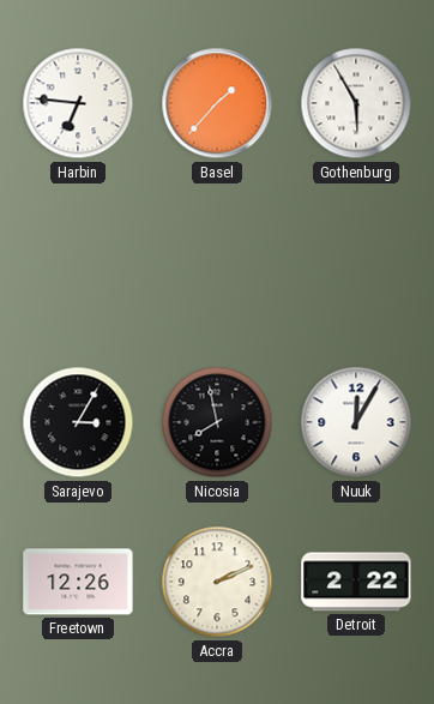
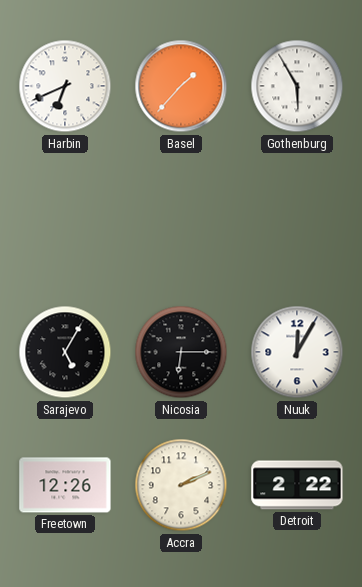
Harbin: 6:46 -> 6:41
Sarajevo: 3:05 -> 5:05
Nicosia: 7:58 -> 6:15
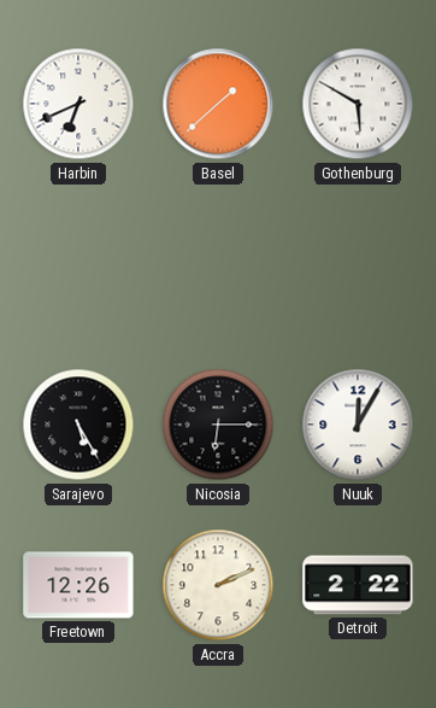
Basel: 1:37 -> 1:38
Gothenburg: 5:55 -> 5:50
Sarajevo: 5:05 -> 5:25
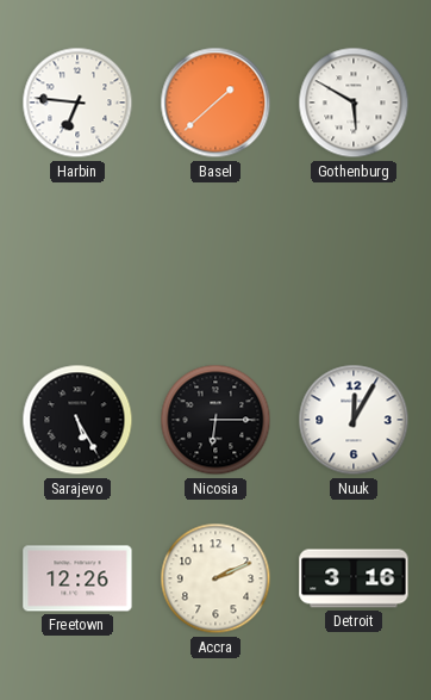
Harbin: 6:41 -> 6:46
Detroit: 2:22 -> 3:16
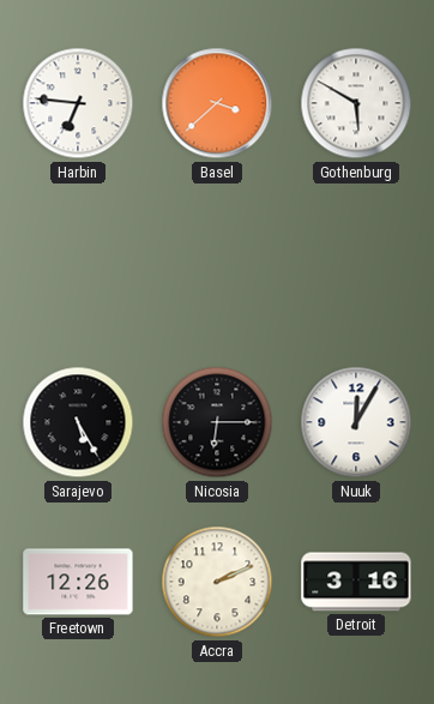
Basel: 1:38 -> 3:38
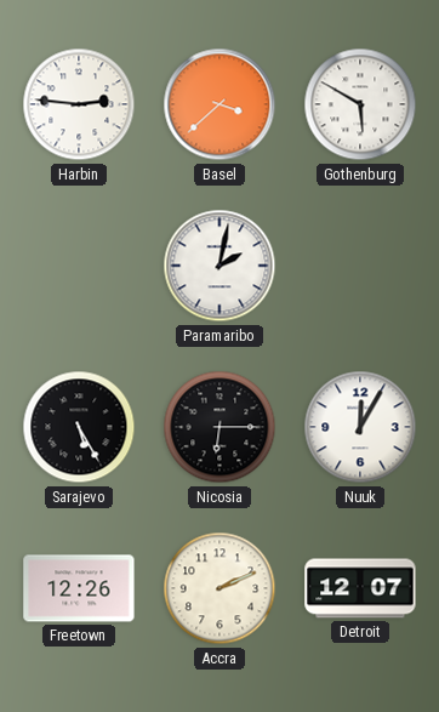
Harbin: 6:46 -> 2:46
Paramaribo: none -> 2:02
Detroit: 3:16 -> 12:07
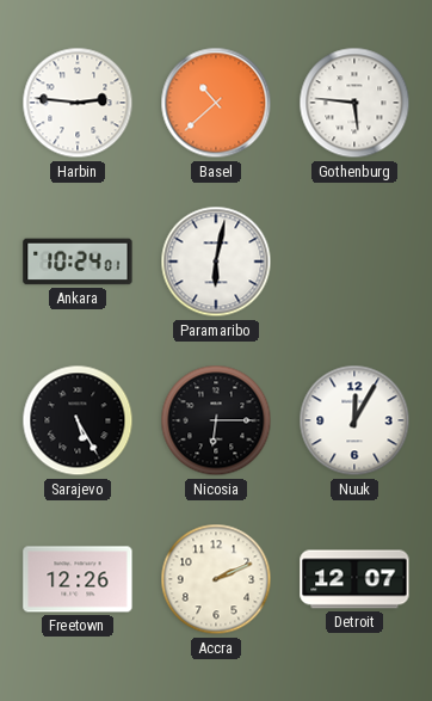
Basel: 3:38 -> 10:38
Gothenburg: 5:50 -> 5:46
Ankara: none -> 10:24
Paramaribo: 2:02 -> 6:02
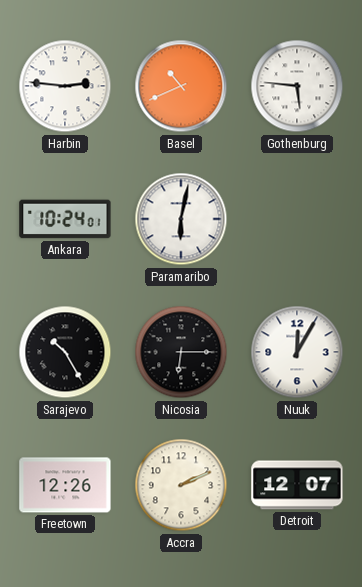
Basel: 10:38 -> 10:41
Sarajevo: 5:25 -> 10:25
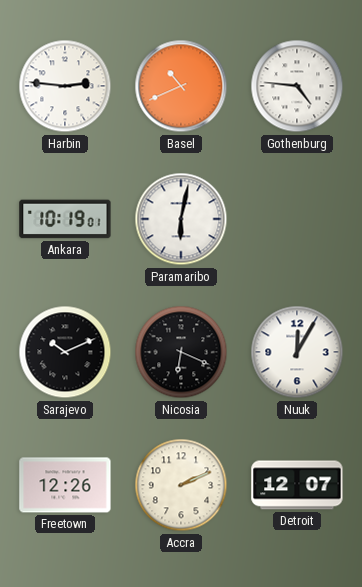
Gothenburg: 5:46 -> 4:46
Ankara: 10:24 -> 10:19
Sarajevo: 10:25 -> 10:11
Nicosia: 6:15 -> 6:19
